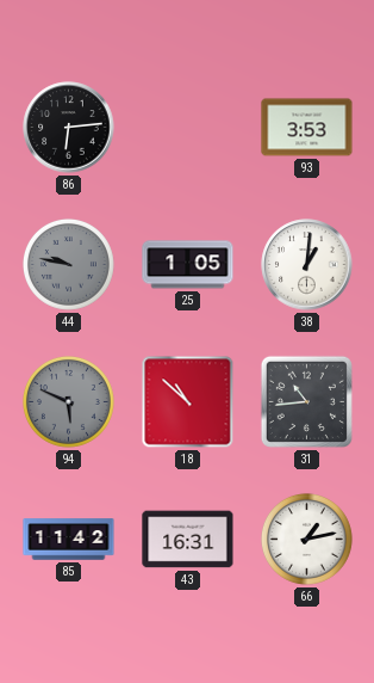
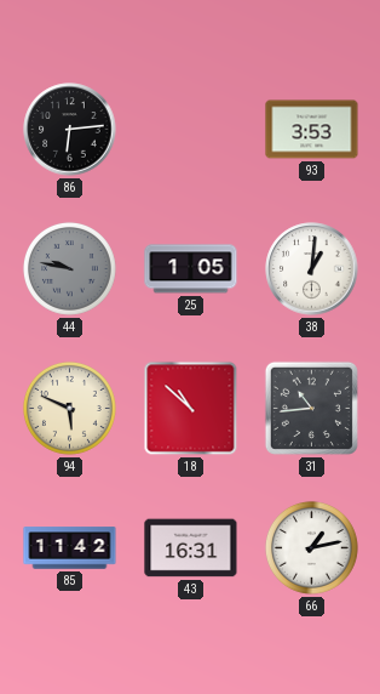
94 dial: grey -> cream
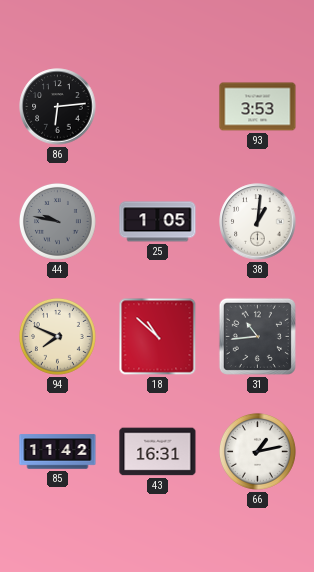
94: 5:49 -> 7:49
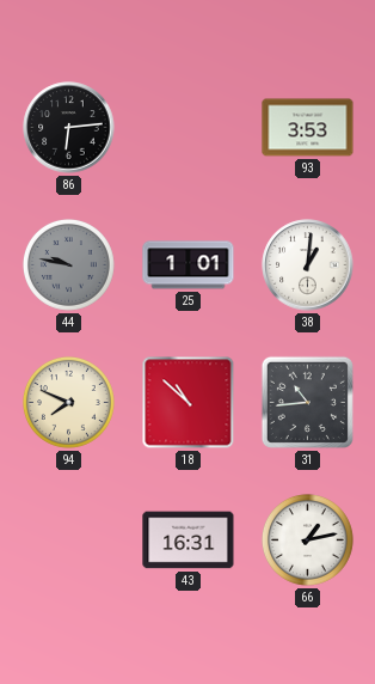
25: 1:05 -> 1:01
85: 11:42 -> none
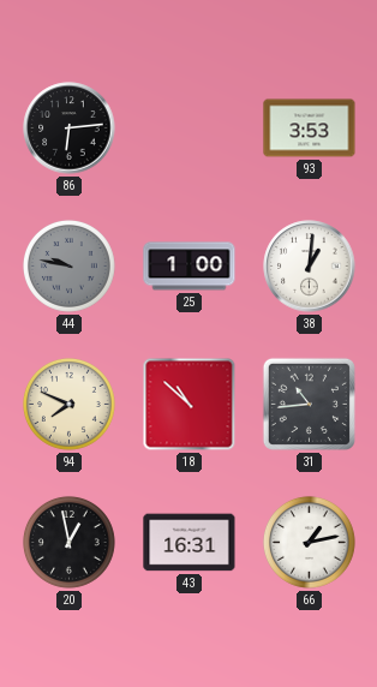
25: 1:01 -> 1:00
20: none -> 12:58
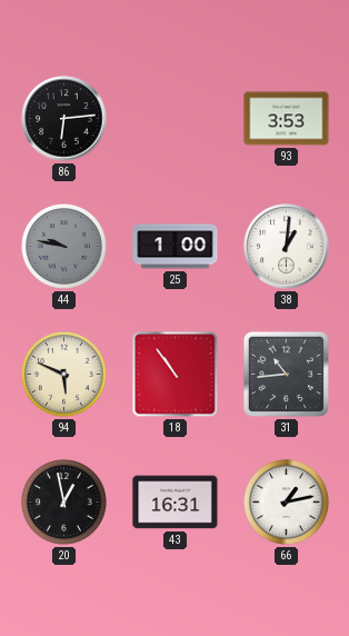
94: 7:49 -> 5:49
18: 10:52 -> 10:54
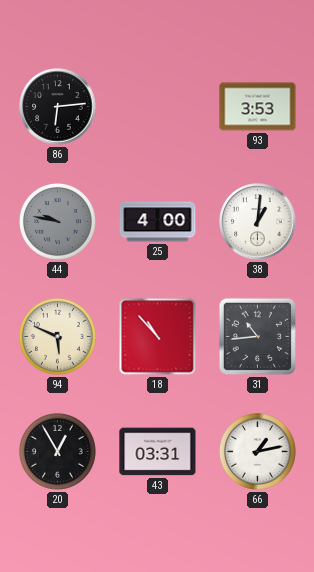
25: 1:00 -> 4:00
18: 10:54 -> 10:53
20: 12:58 -> 12:55
43: 16:31 -> 03:31
